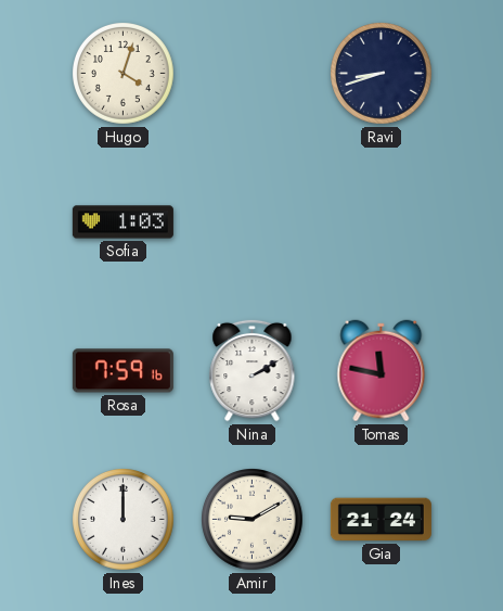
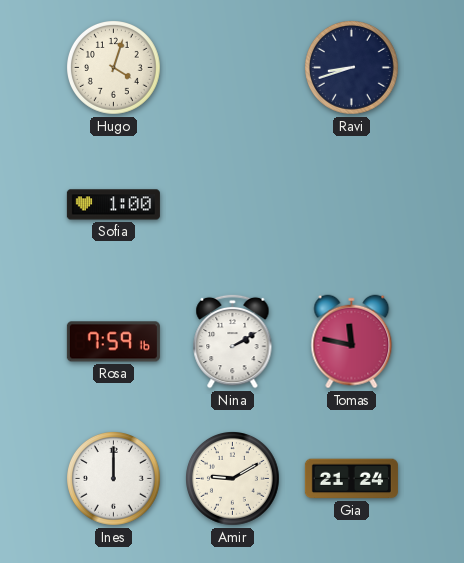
Sofia: 1:03 -> 1:00
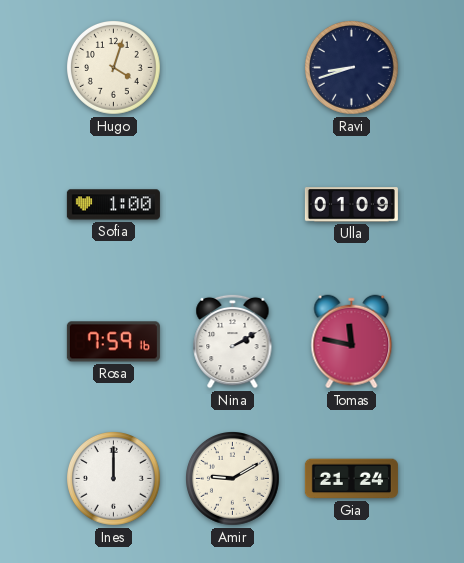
Ulla: none -> 01:09
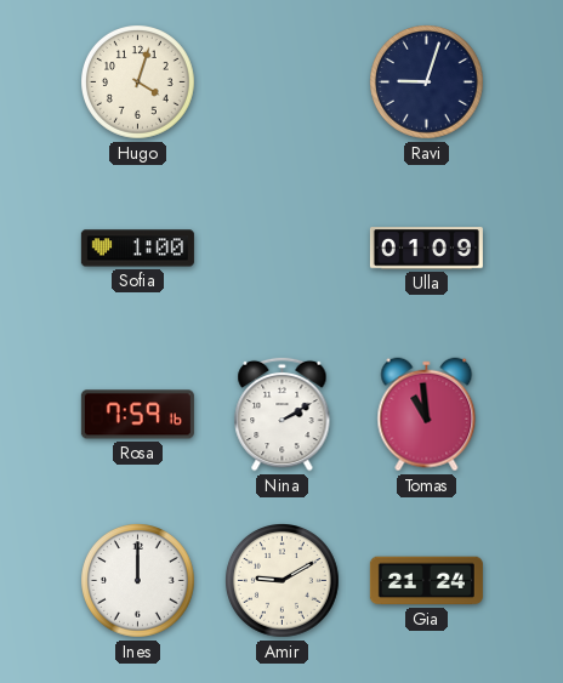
Ravi: 8:42 -> 9:03
Tomas: 11:47 -> 10:59
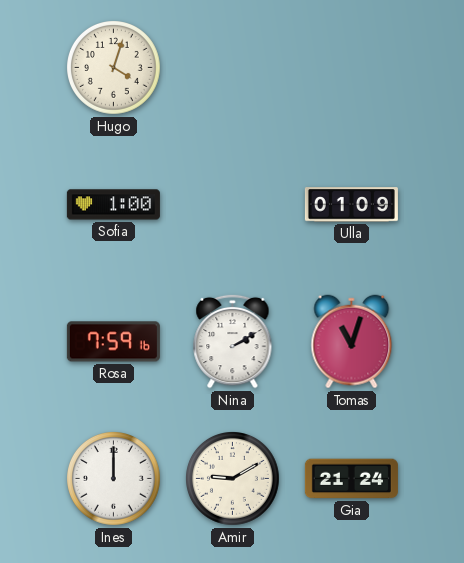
Ravi: 9:03 -> none
Tomas: 10:59 -> 11:03
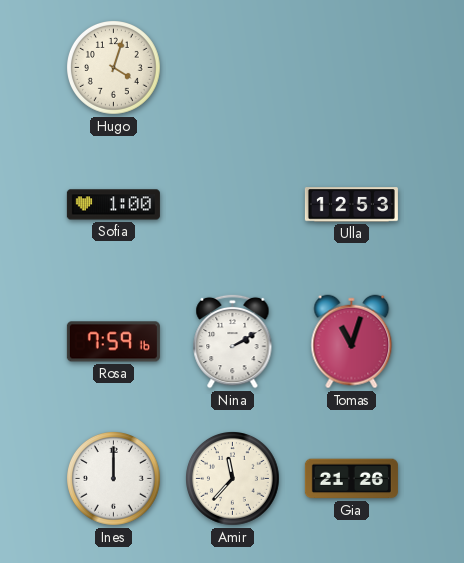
Ulla: 01:09 -> 12:53
Amir: 9:10 -> 11:37
Gia: 21:24 -> 21:26
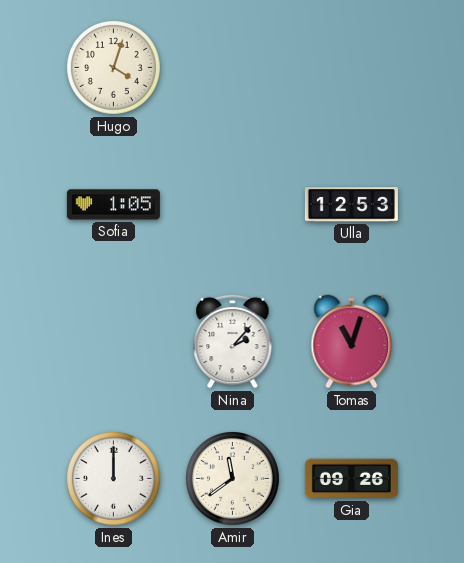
Sofia: 1:00 -> 1:05
Rosa: 7:59 -> none
Nina: 2:10 -> 2:07
Amir: 11:37 -> 11:39
Gia: 21:26 -> 09:26
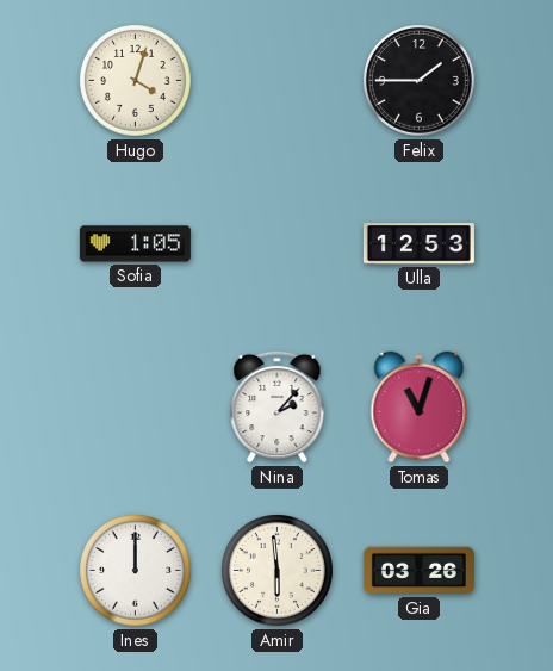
Felix: none -> 1:45
Amir: 11:39 -> 5:59
Gia: 09:26 -> 03:26
